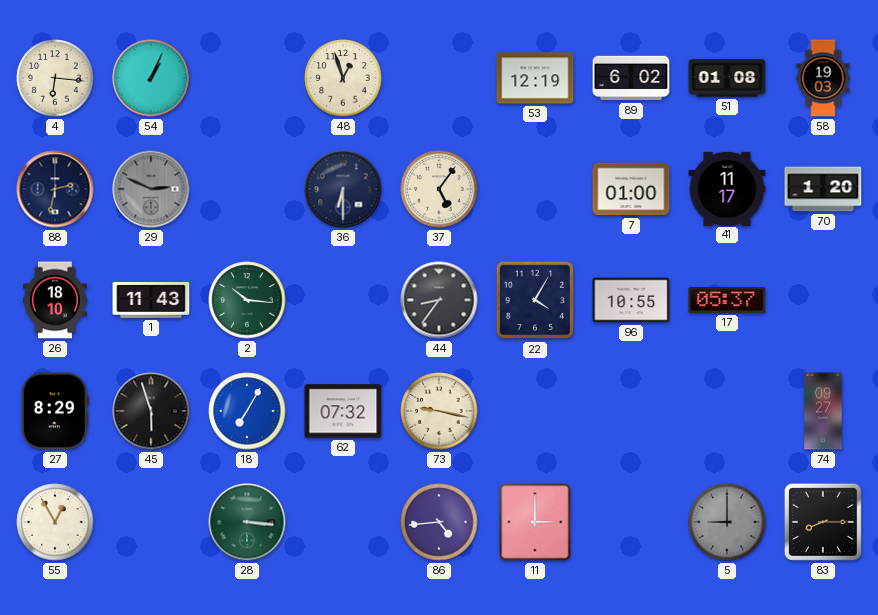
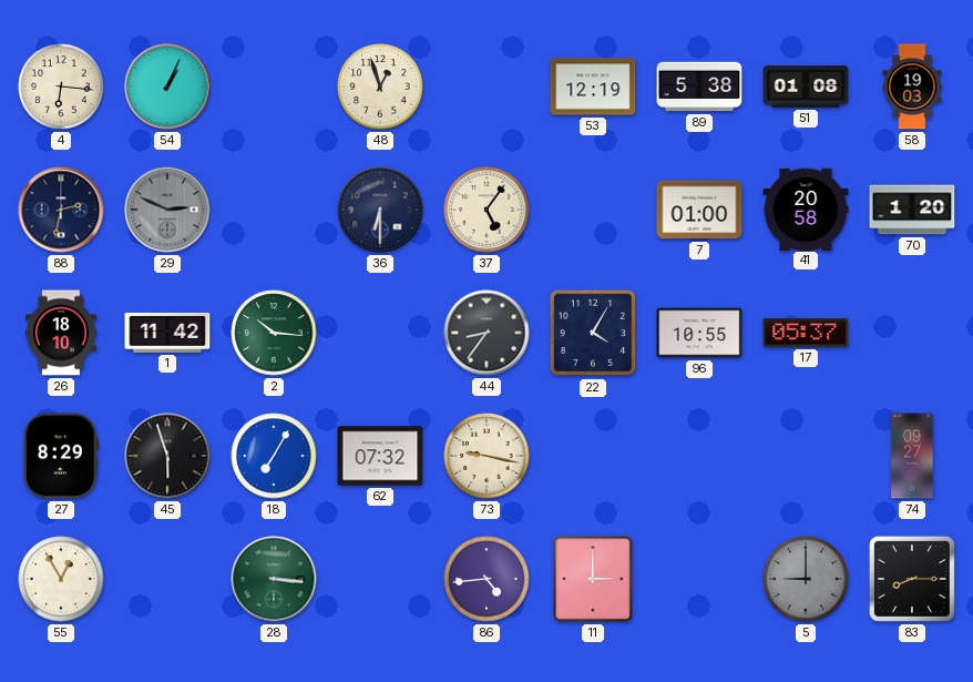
89: 6:02 -> 5:38
41: 11:17 -> 20:58
1: 11:43 -> 11:42
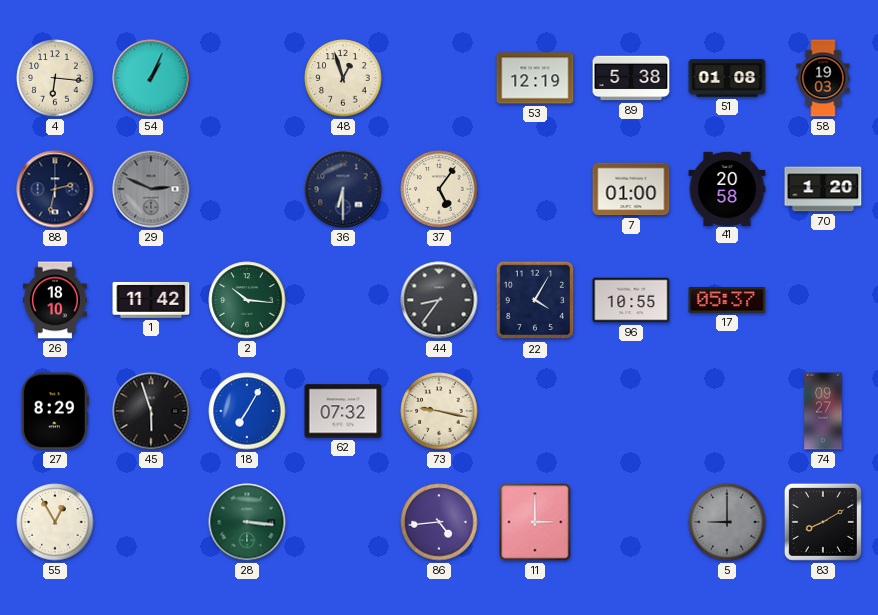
83: 8:15 -> 8:10
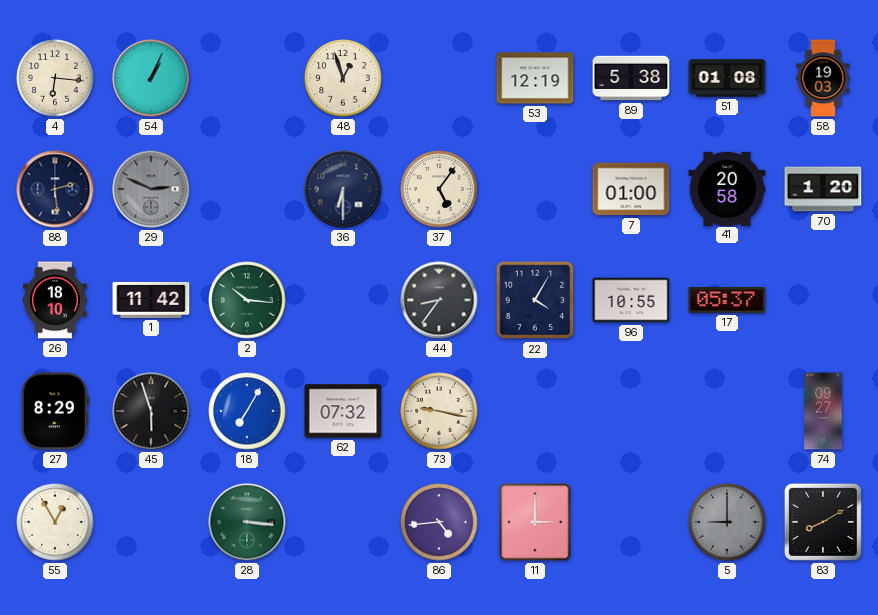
88: 2:32 -> 2:29
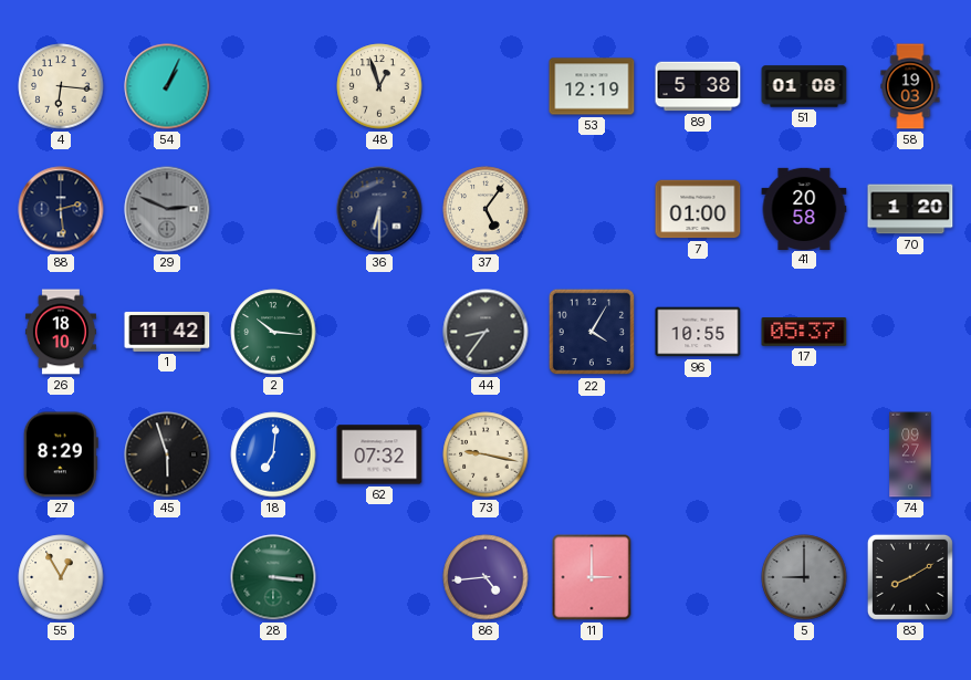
18: 7:05 -> 7:01
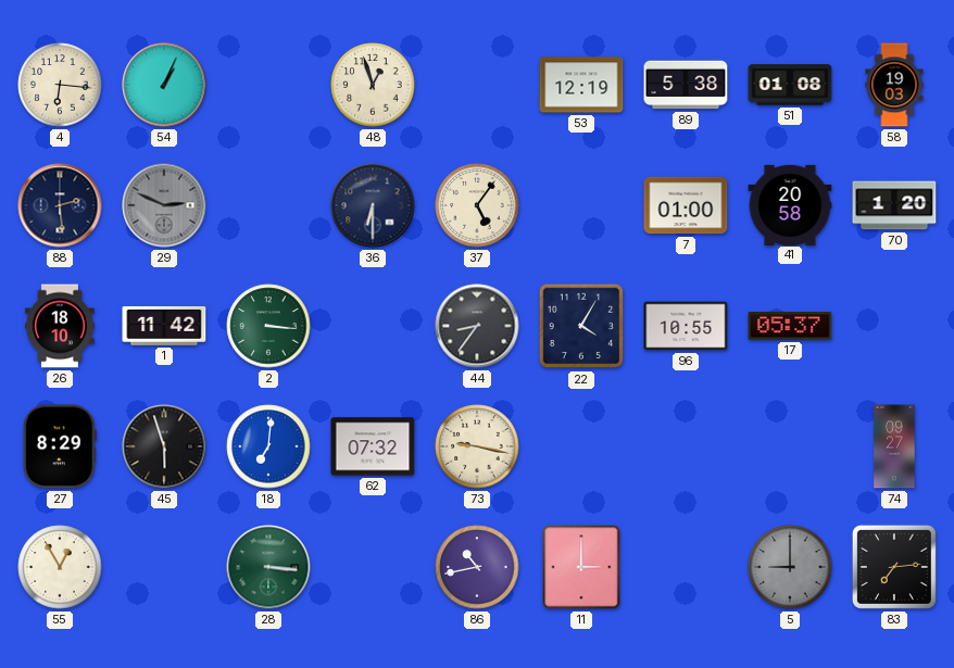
2: 10:16 -> 3:16
86: 4:44 -> 10:43
83: 8:10 -> 7:14
